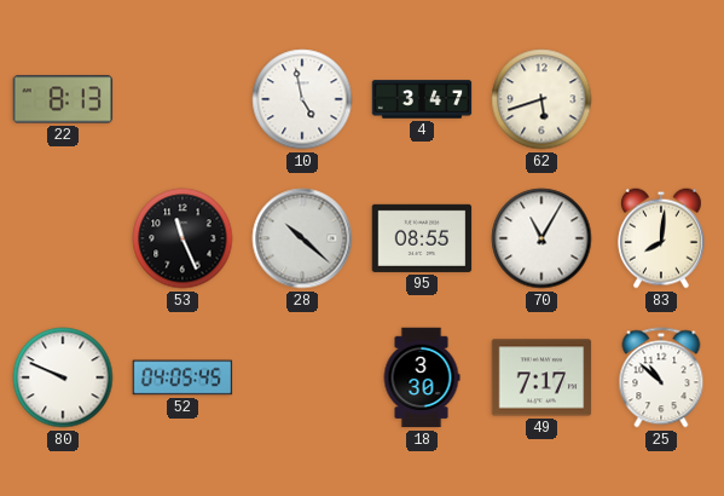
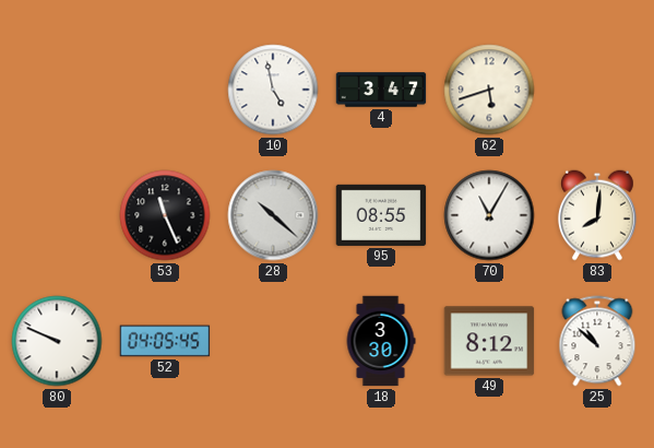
22: 8:13 -> none
49: 7:17 -> 8:12
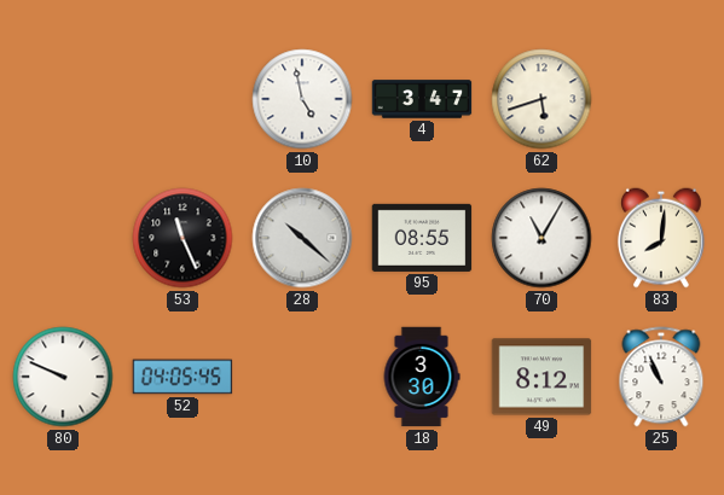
25: 10:52 -> 10:56
